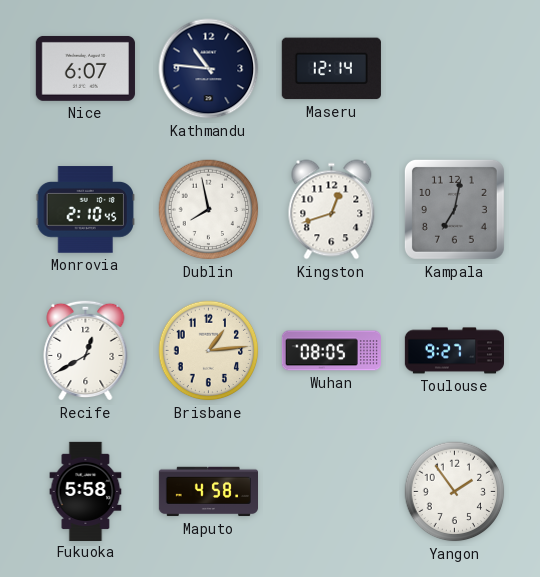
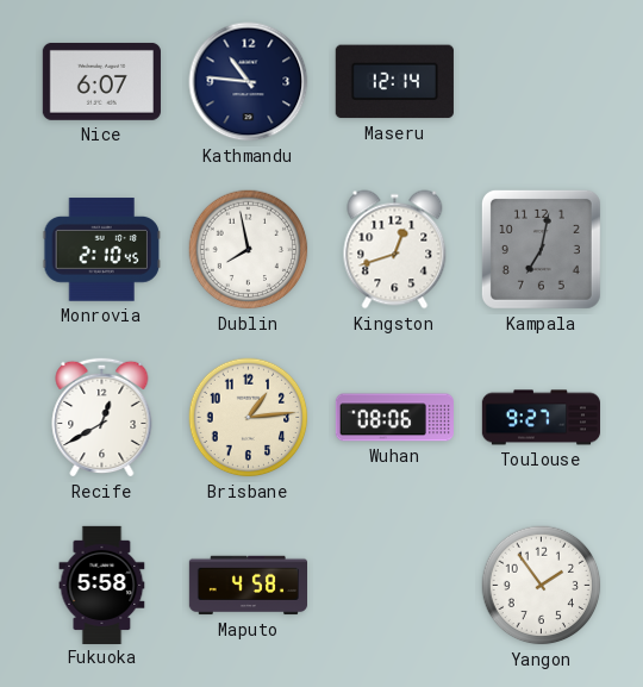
Wuhan: 08:05 -> 08:06
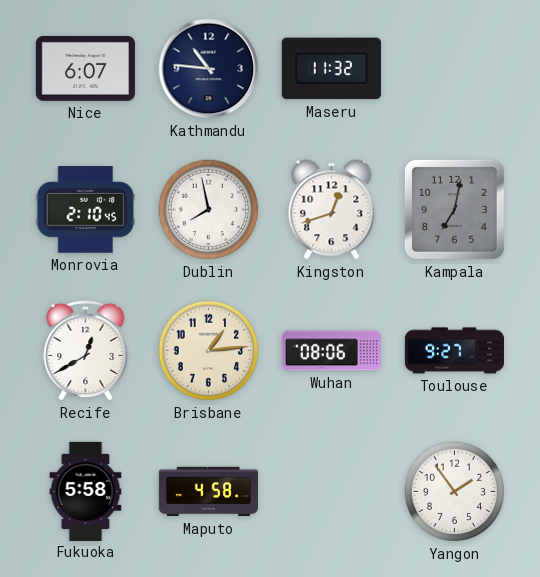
Maseru: 12:14 -> 11:32
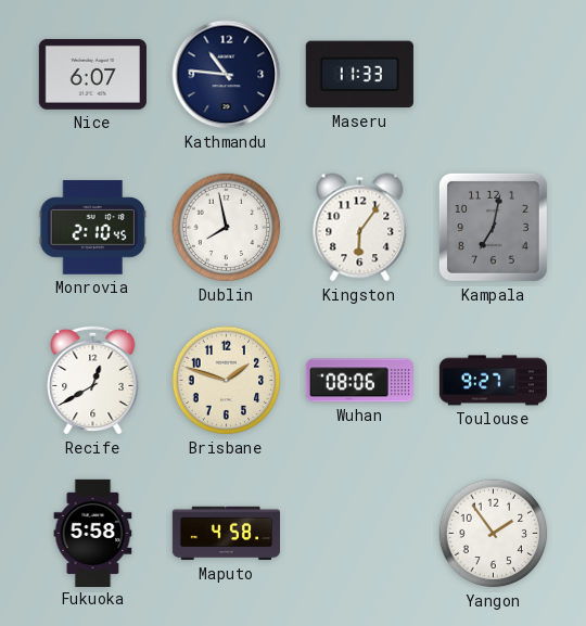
Maseru: 11:32 -> 11:33
Kingston: 12:42 -> 6:06
Brisbane: 1:14 -> 1:48
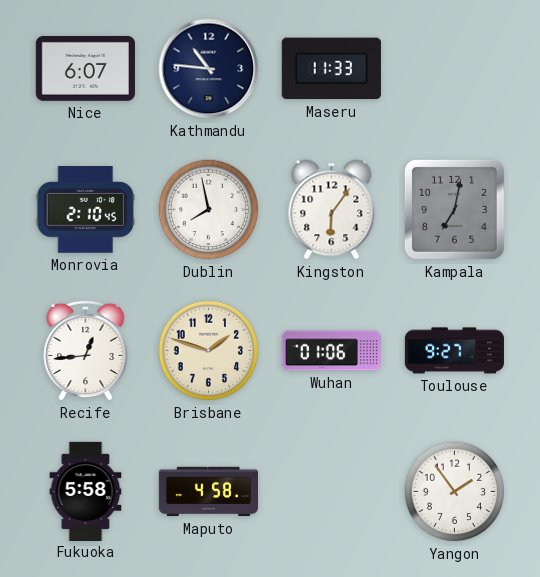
Recife: 12:40 -> 12:44
Wuhan: 08:06 -> 01:06
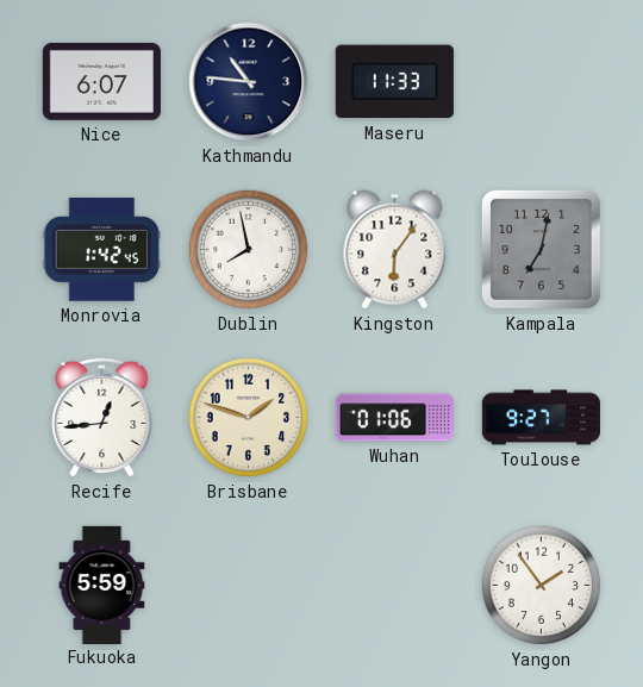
Monrovia: 2:10 -> 1:42
Fukuoka: 5:58 -> 5:59
Maputo: 4:58 -> none
